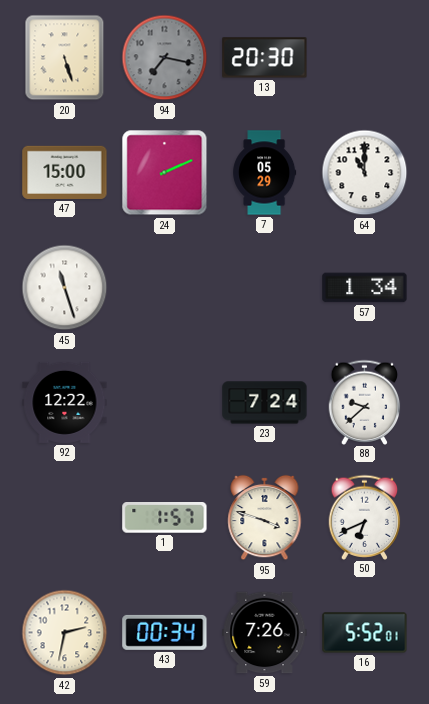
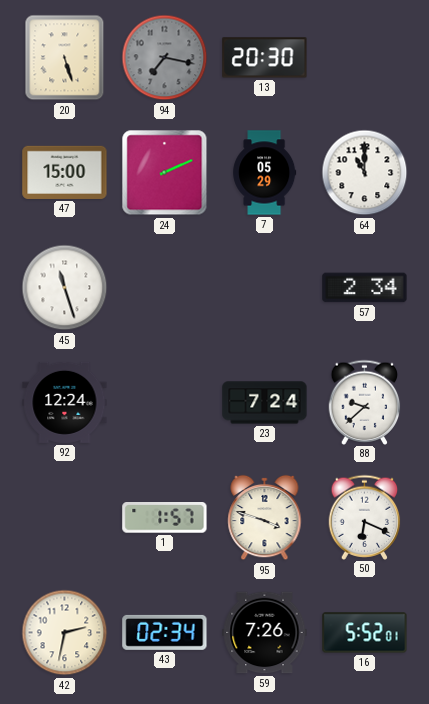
57: 1:34 -> 2:34
92: 12:22 -> 12:24
50: 6:41 -> 6:19
43: 00:34 -> 02:34
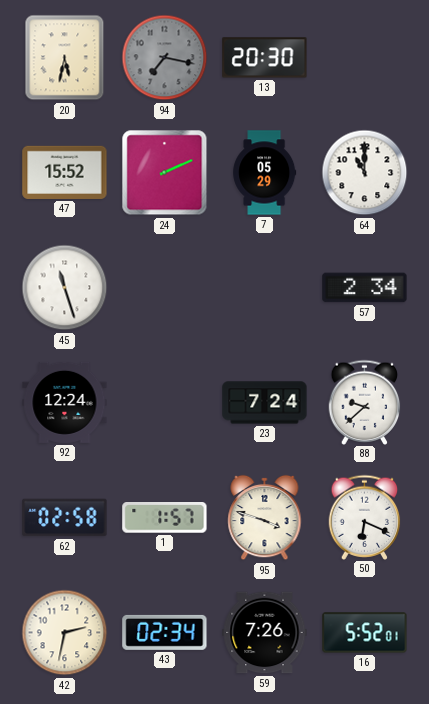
20: 5:27 -> 5:32
47: 15:00 -> 15:52
62: none -> 02:58
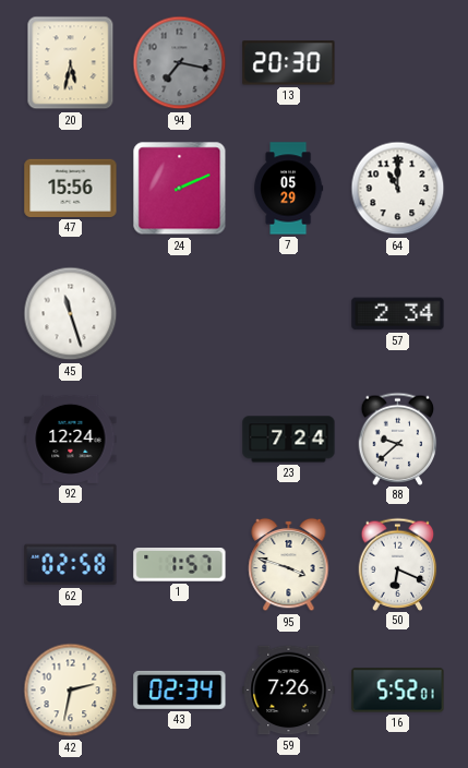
47: 15:52 -> 15:56
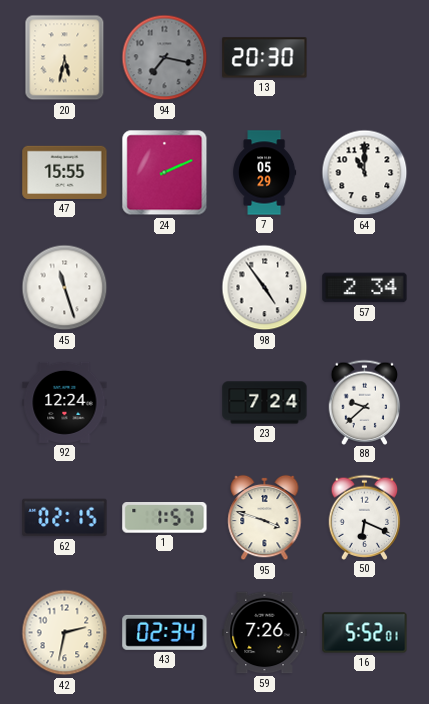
47: 15:56 -> 15:55
98: none -> 4:54
62: 02:58 -> 02:15
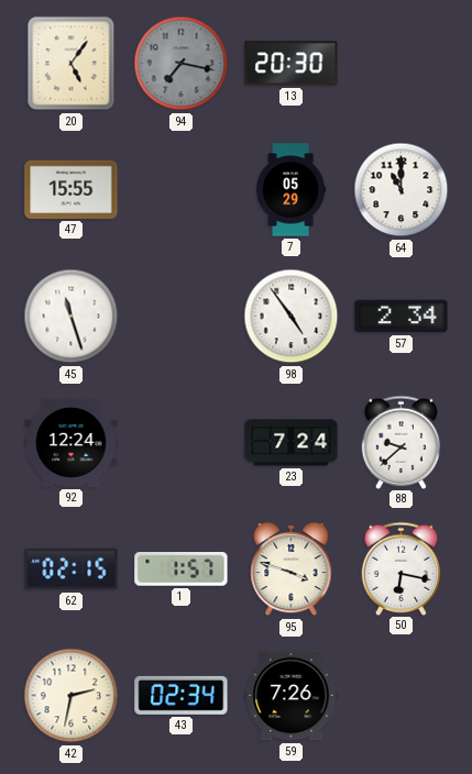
20: 5:32 -> 5:06
24: 2:11 -> none
50: 6:19 -> 6:17
16: 5:52 -> none
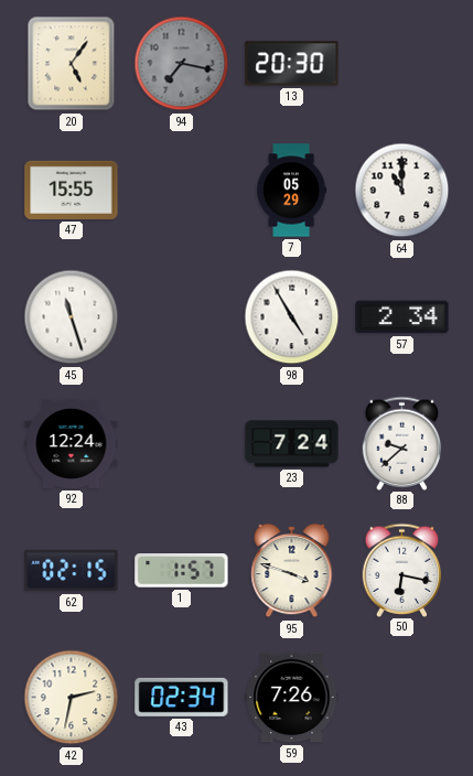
98: 4:54 -> 4:55
